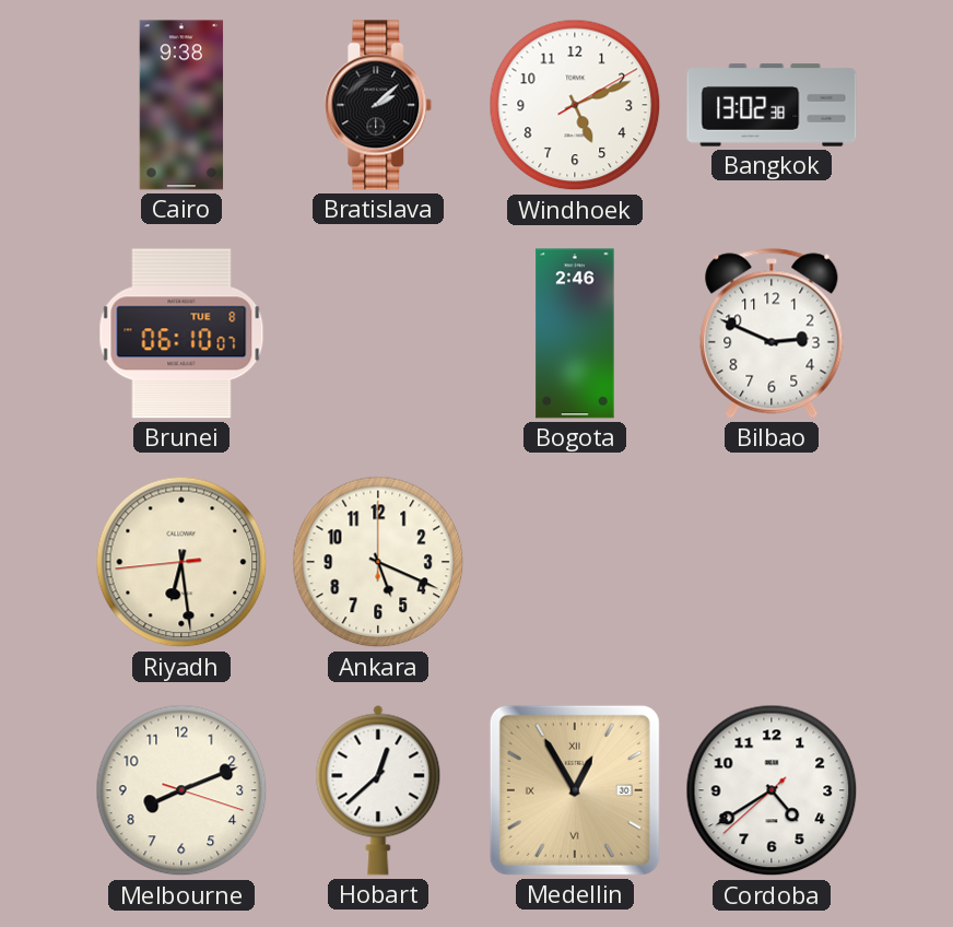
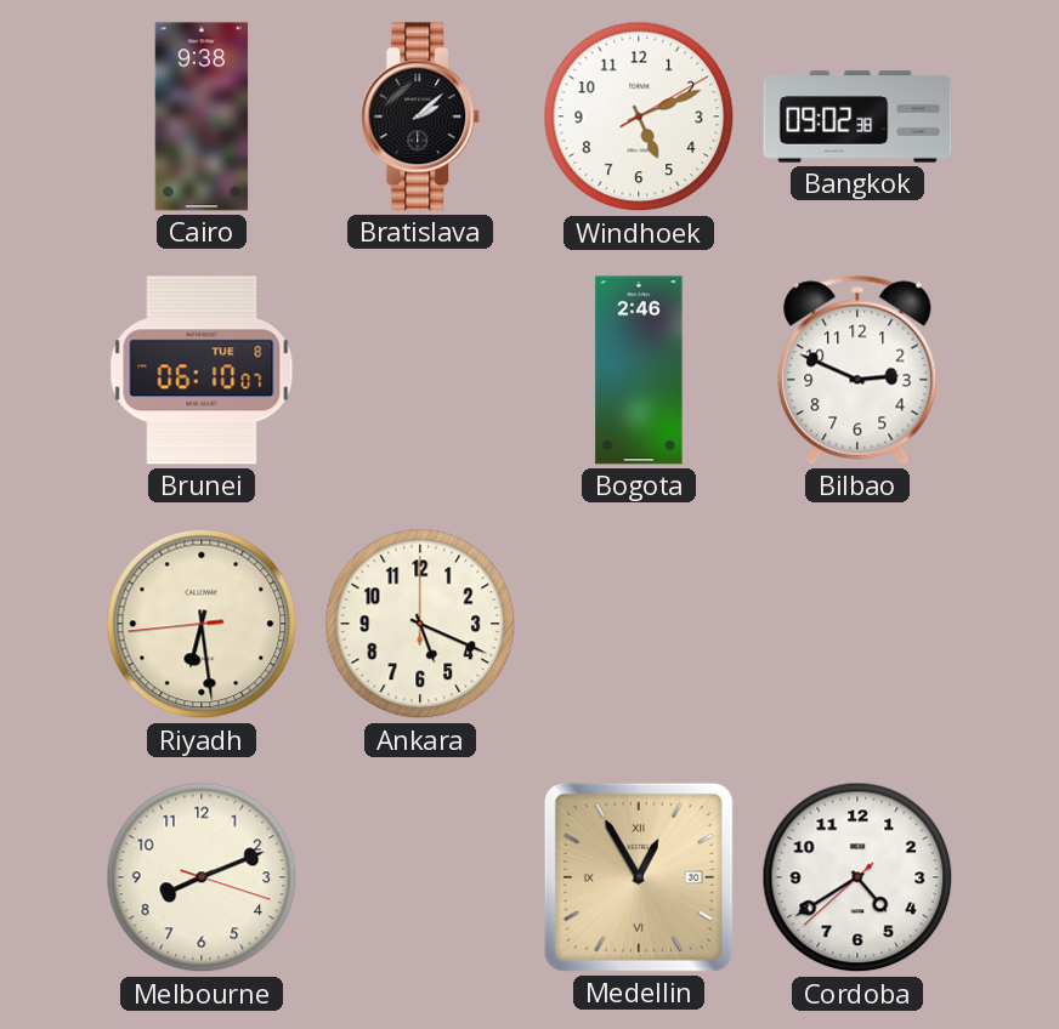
Bangkok: 13:02 -> 09:02
Hobart: 12:38 -> none
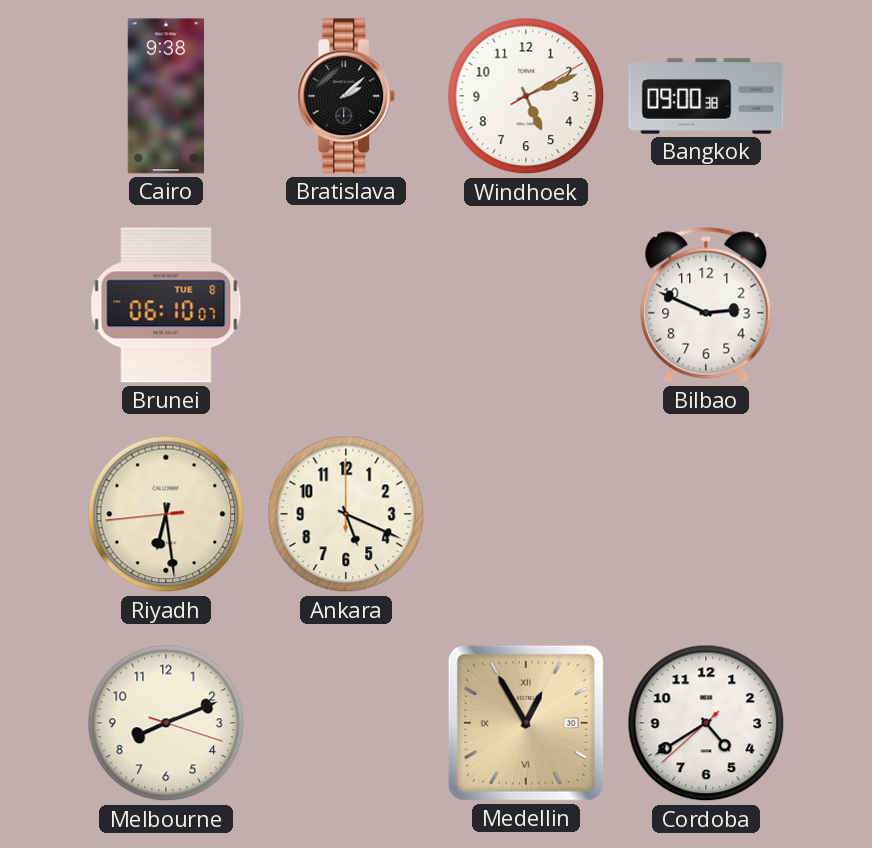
Bangkok: 09:02 -> 09:00
Bogota: 2:46 -> none
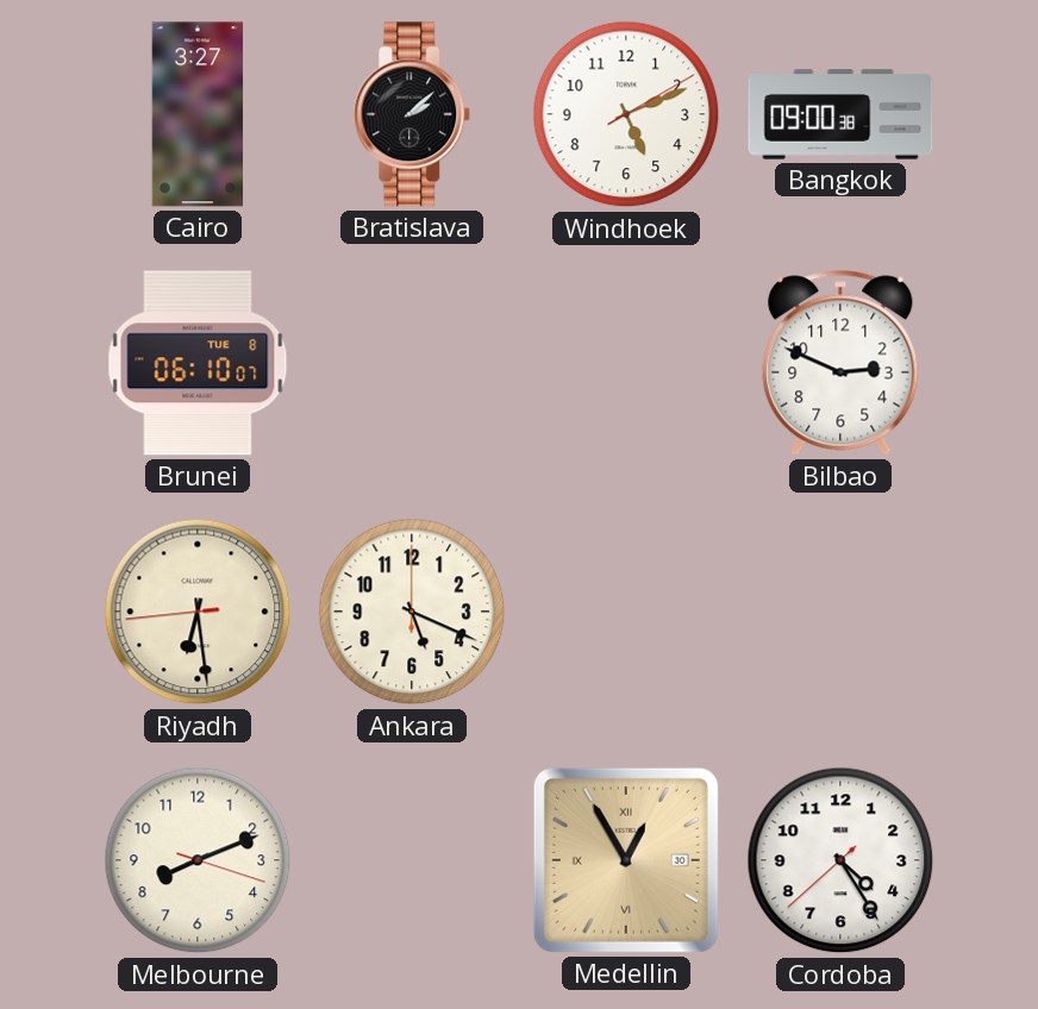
Cairo: 9:38 -> 3:27
Cordoba: 4:39 -> 4:24
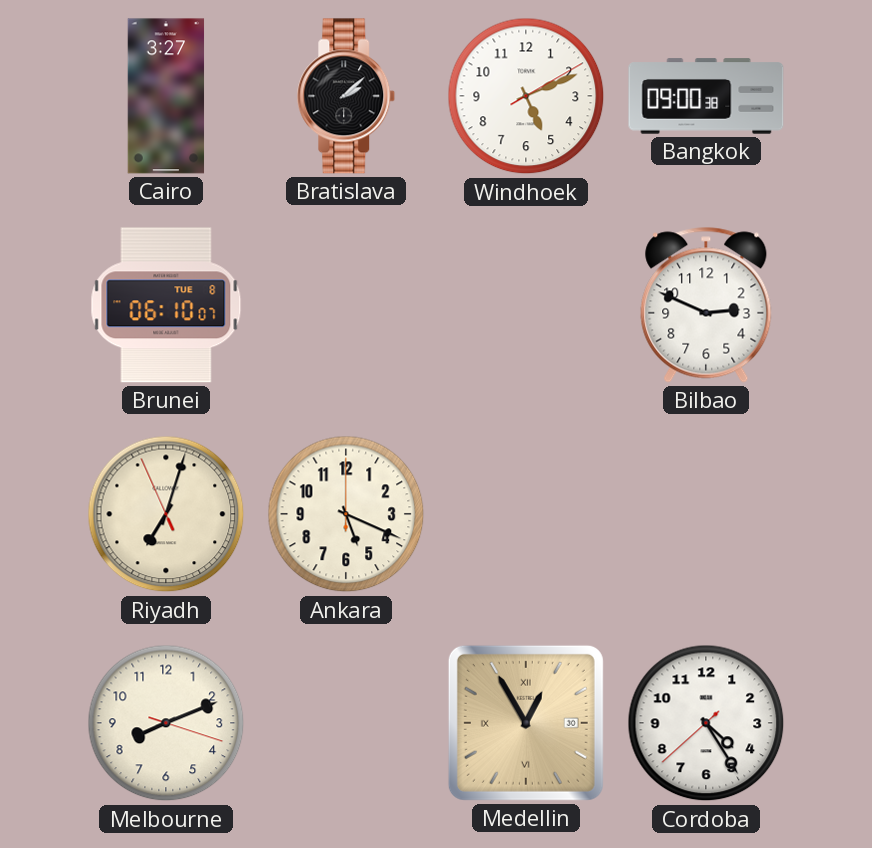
Riyadh: 6:28 -> 7:02
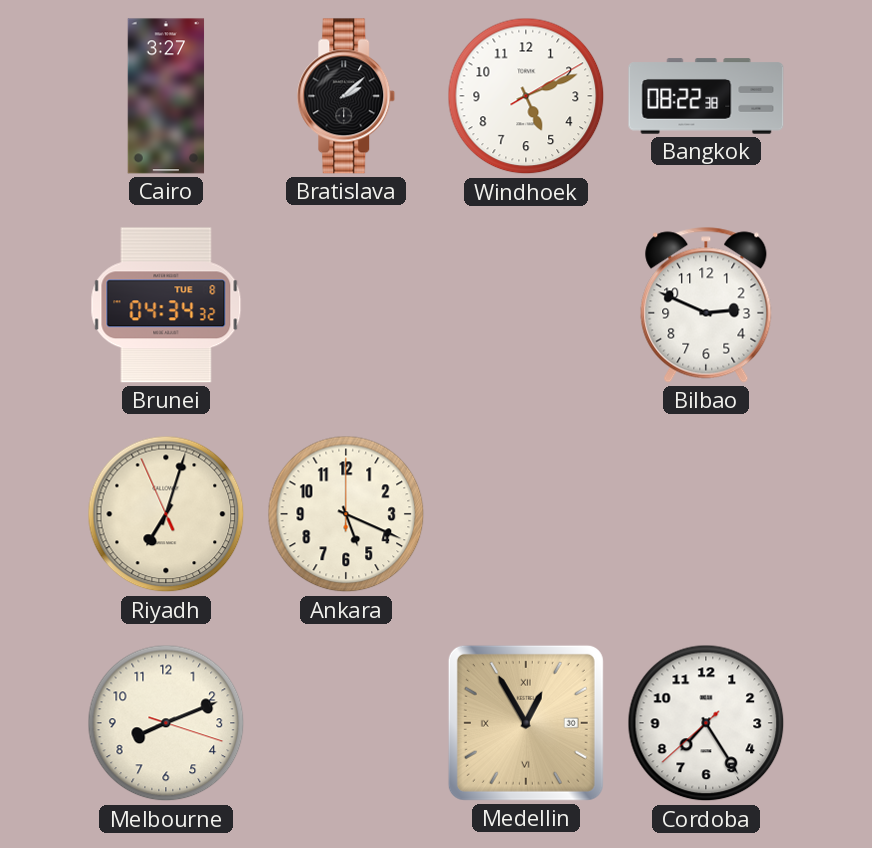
Bangkok: 09:00 -> 08:22
Brunei: 06:10 -> 04:34
Cordoba: 4:24 -> 7:24
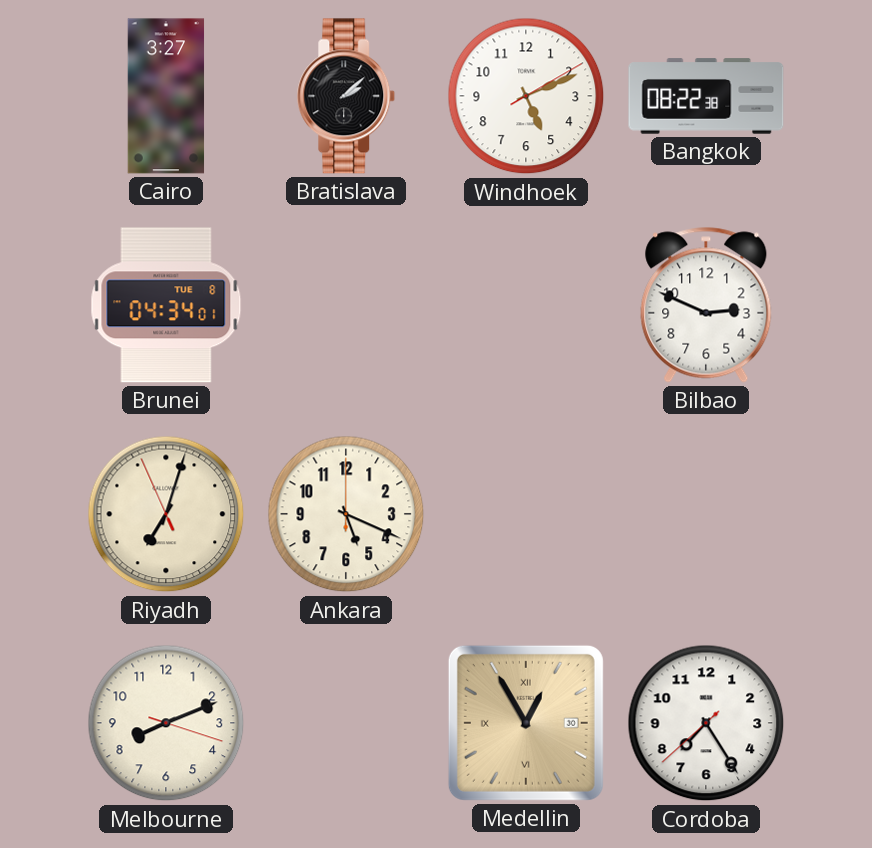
Brunei: 04:34:32 -> 04:34:01
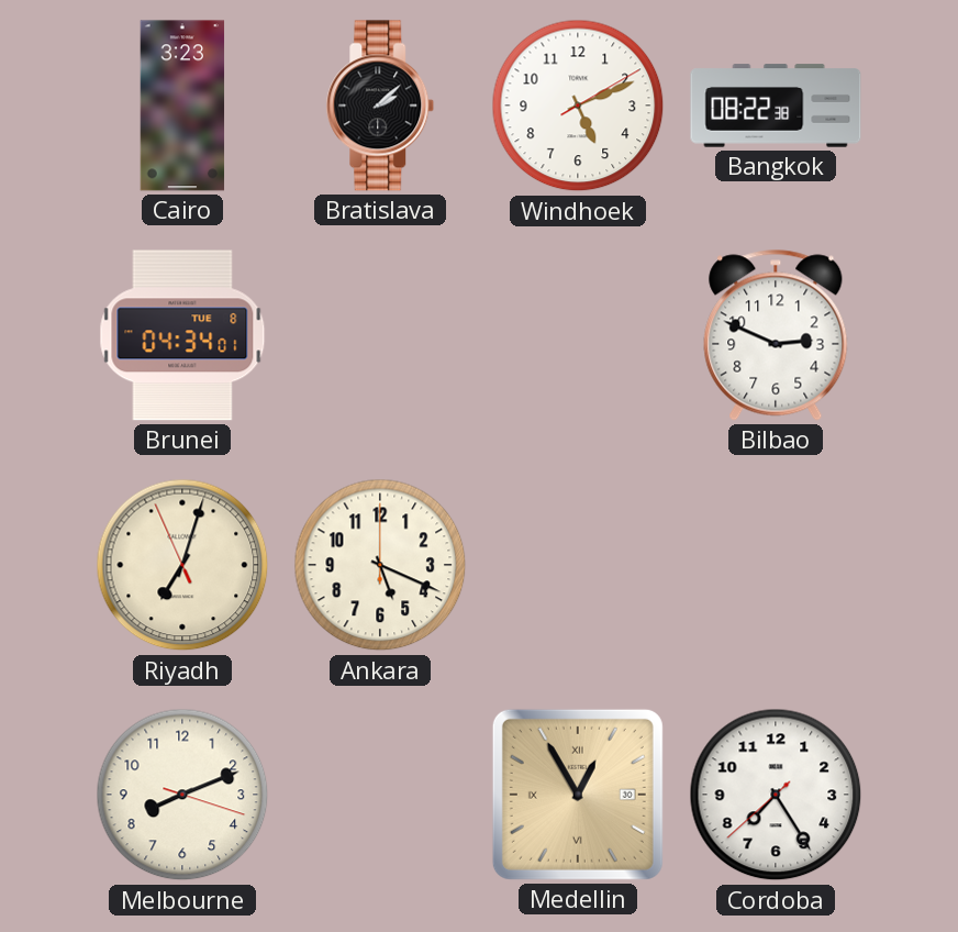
Cairo: 3:27 -> 3:23
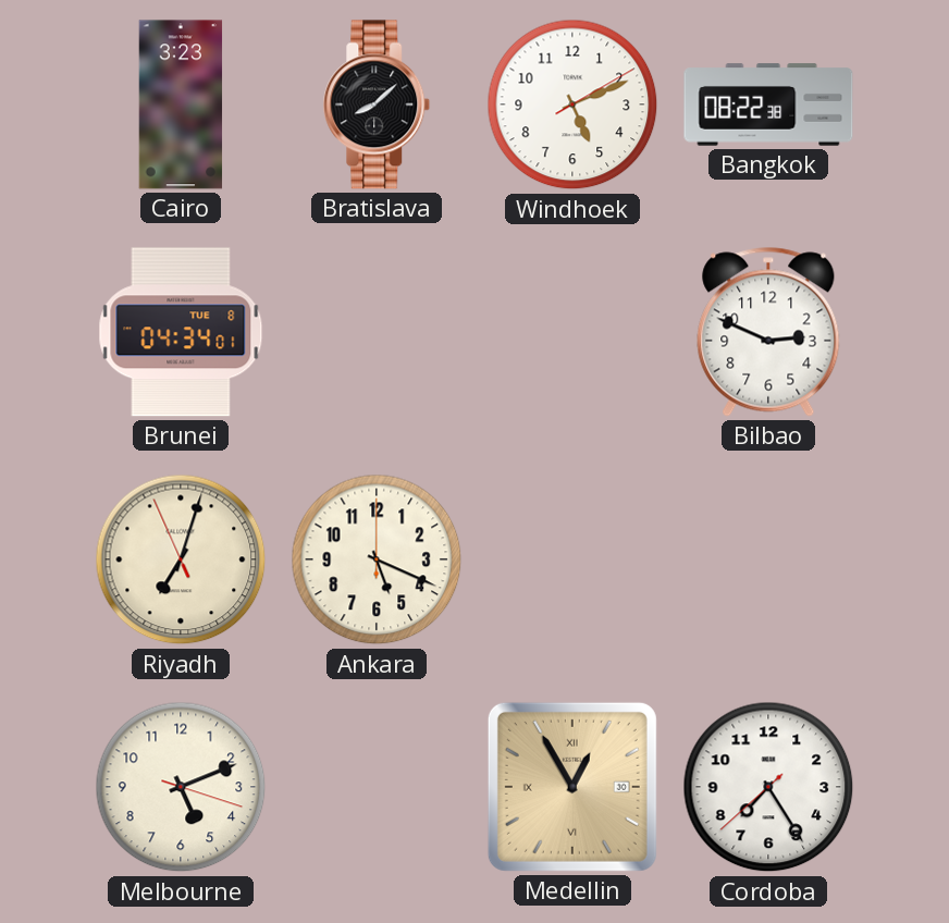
Bratislava: 2:08 -> 8:08
Melbourne: 8:11 -> 5:11
